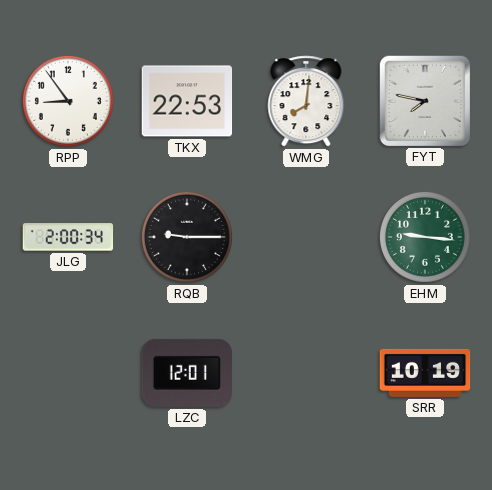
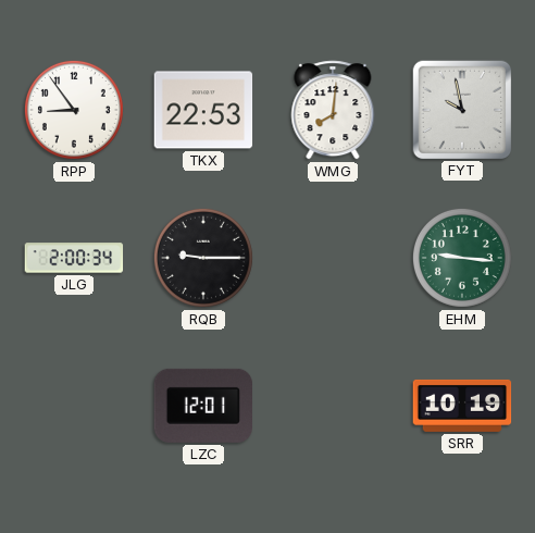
FYT: 7:47 -> 9:58
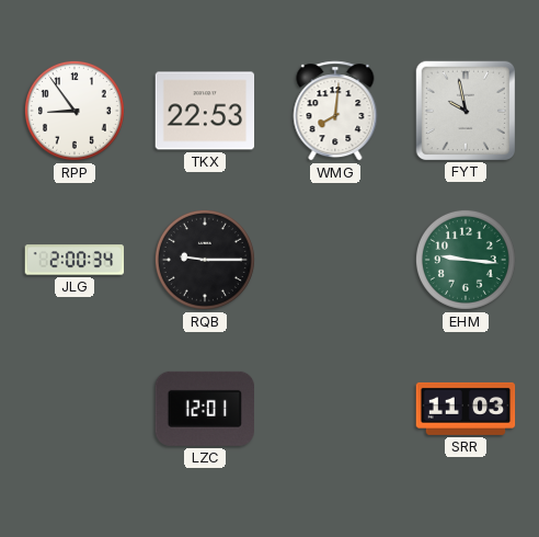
SRR: 10:19 -> 11:03
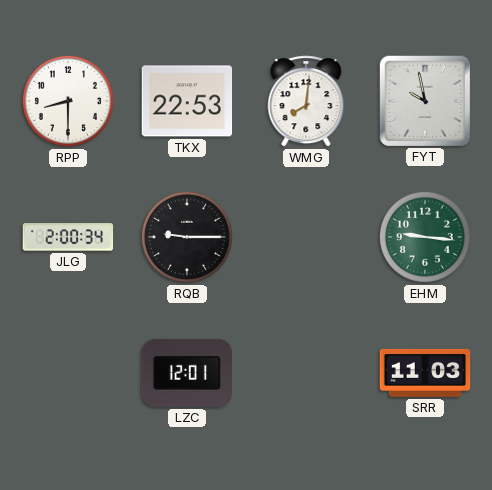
RPP: 8:54 -> 8:30
